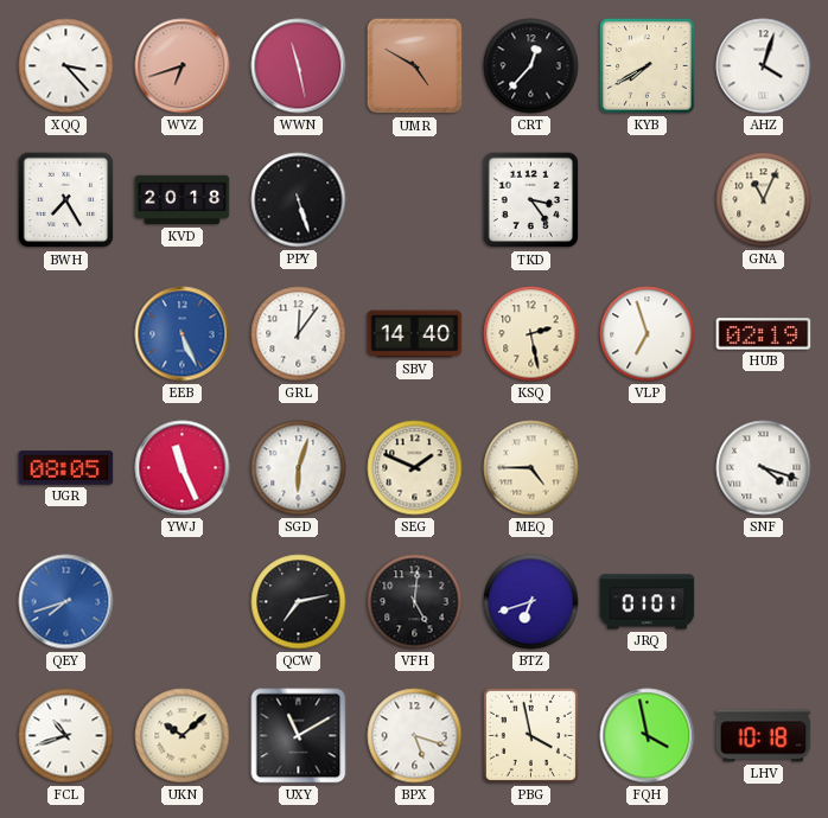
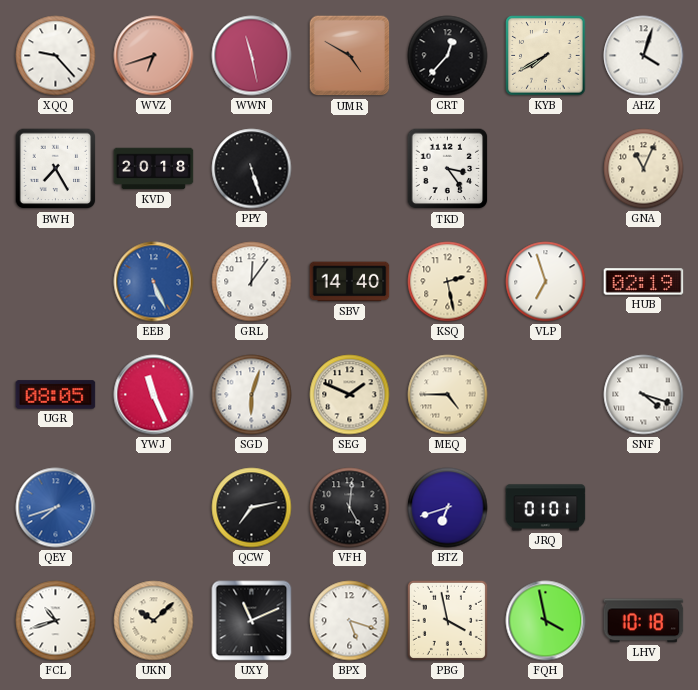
XQQ: 3:23 -> 9:23
UXY: 11:10 -> 11:11
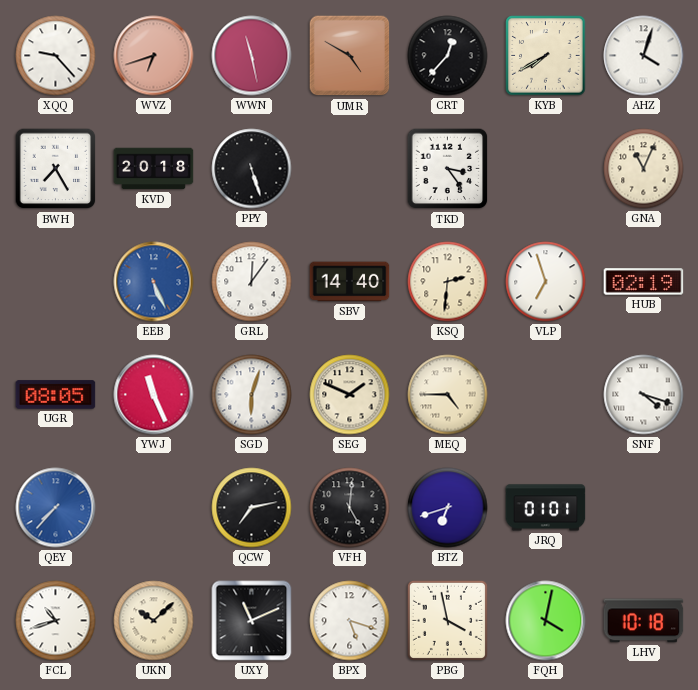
KSQ: 2:28 -> 2:31
QEY: 7:42 -> 7:37
FQH: 3:58 -> 4:02
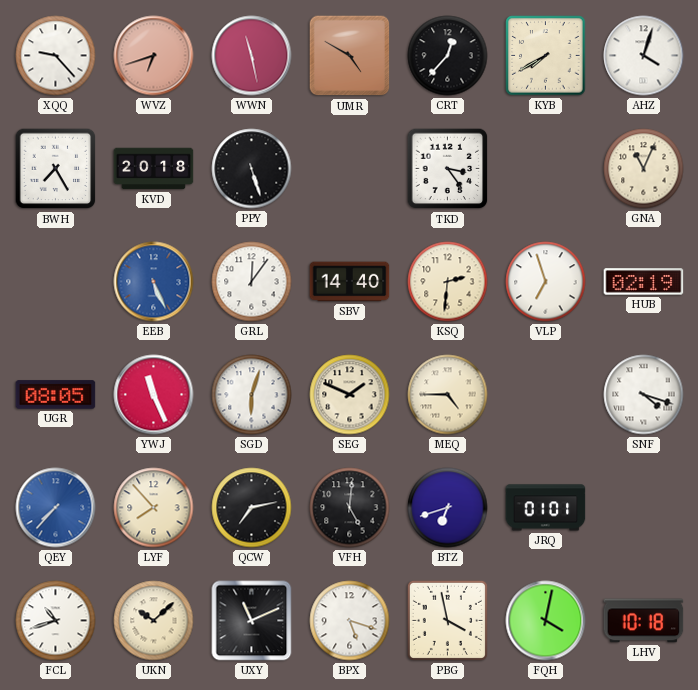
LYF: none -> 7:53
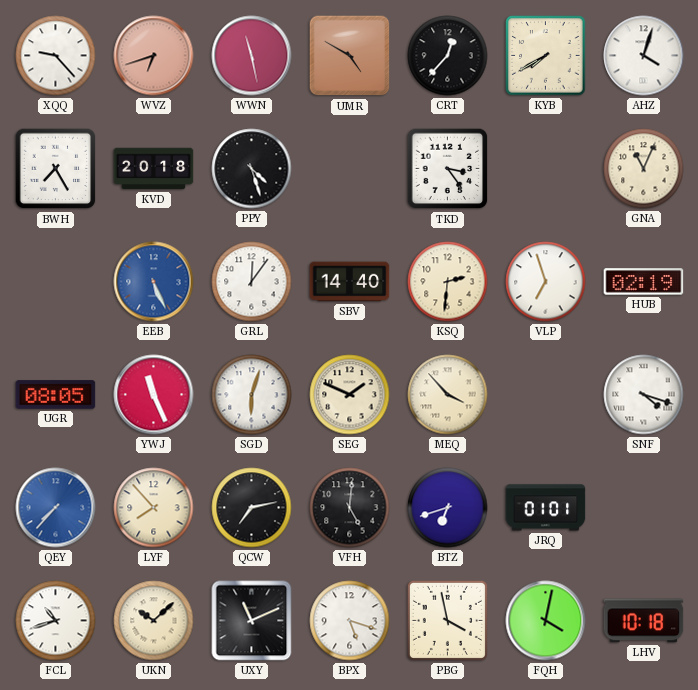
PPY: 5:27 -> 4:27
MEQ: 4:45 -> 3:53
